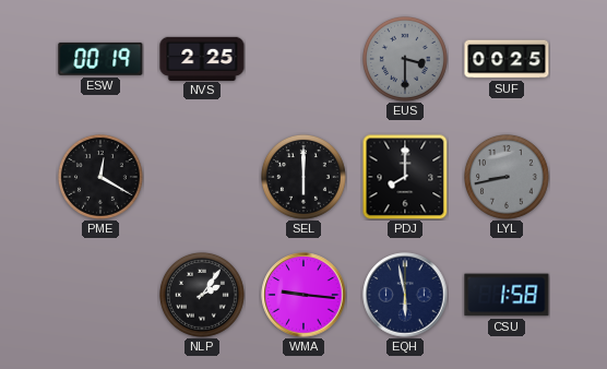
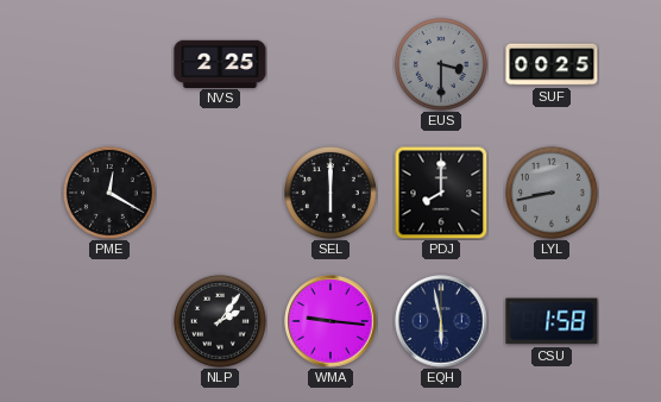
ESW: 00:19 -> none
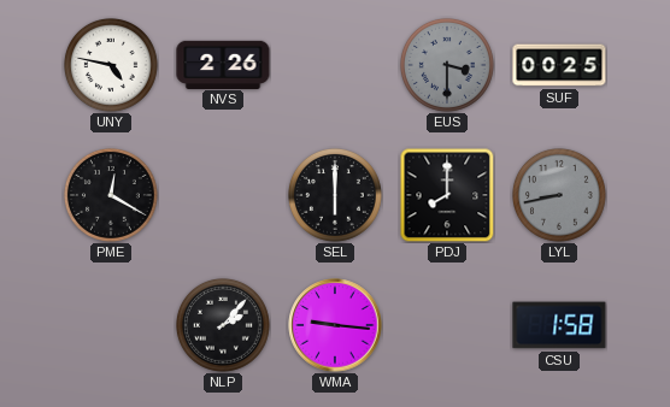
UNY: none -> 4:47
NVS: 2:25 -> 2:26
NLP: 2:06 -> 2:07
EQH: 5:58 -> none
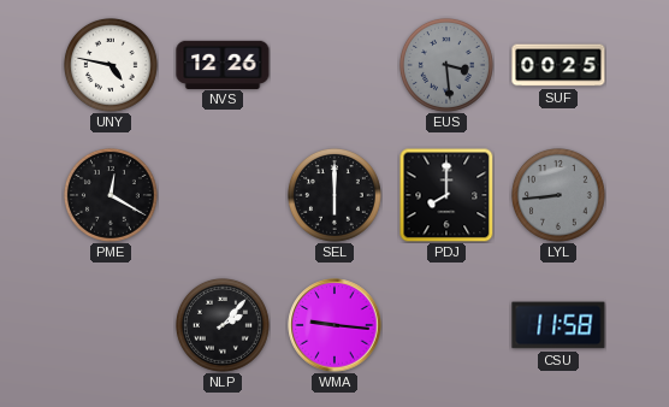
NVS: 2:26 -> 12:26
EUS: 3:30 -> 3:29
LYL: 8:43 -> 8:44
CSU: 1:58 -> 11:58
